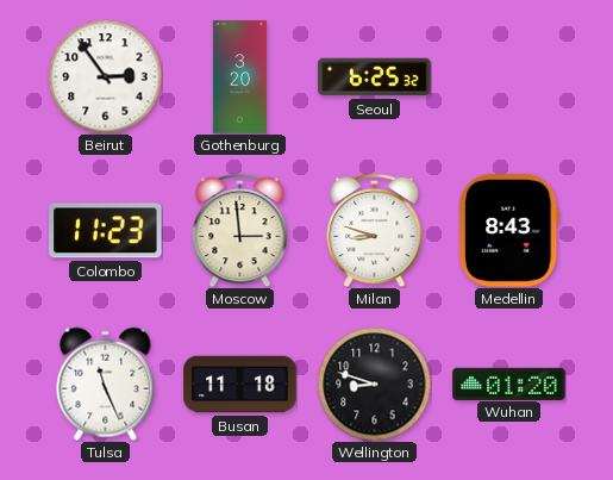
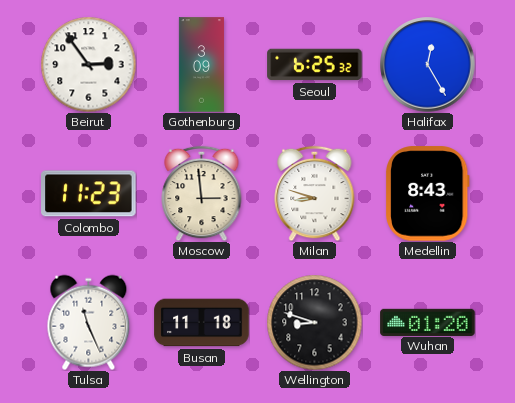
Gothenburg: 3:20 -> 3:09
Halifax: none -> 12:25
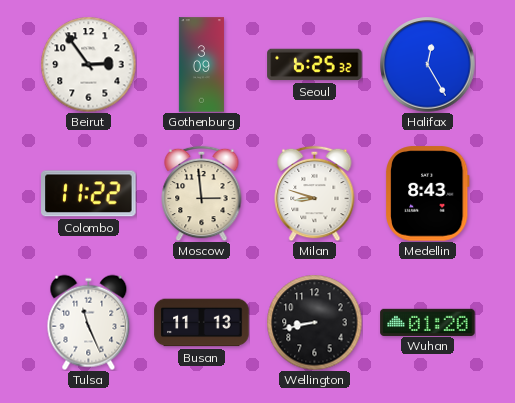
Colombo: 11:23 -> 11:22
Busan: 11:18 -> 11:13
Wellington: 8:48 -> 8:43
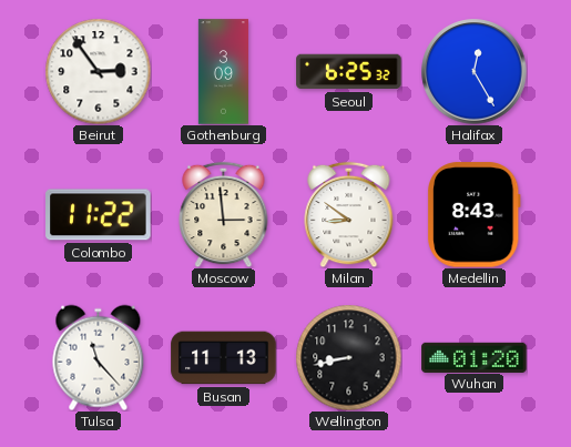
Milan: 8:48 -> 8:51
Tulsa: 11:26 -> 11:23
